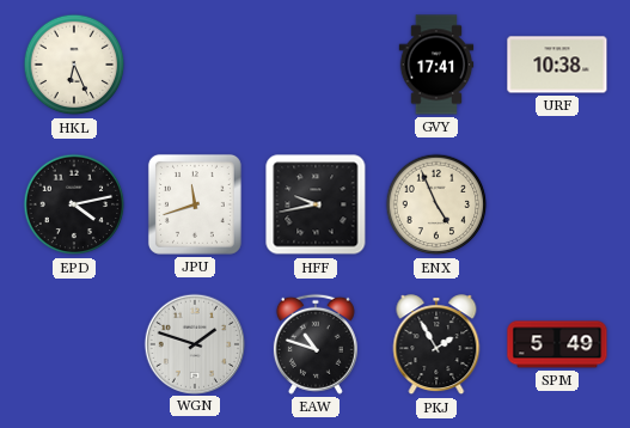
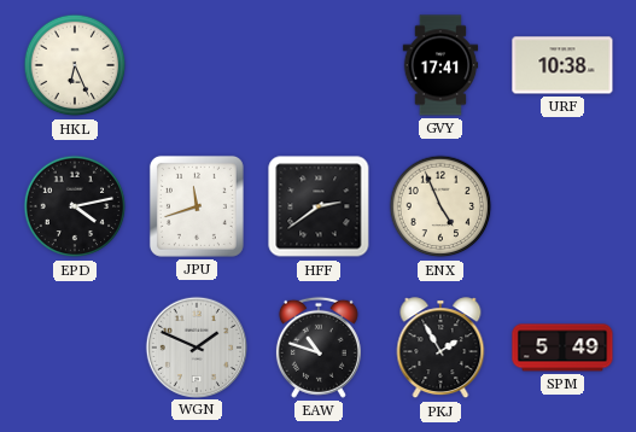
HFF: 9:43 -> 2:39
WGN: 1:48 -> 1:49
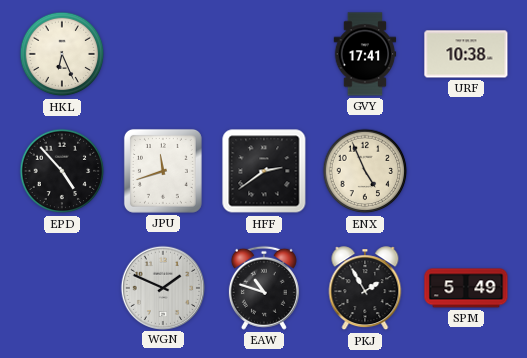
EPD: 4:13 -> 4:53
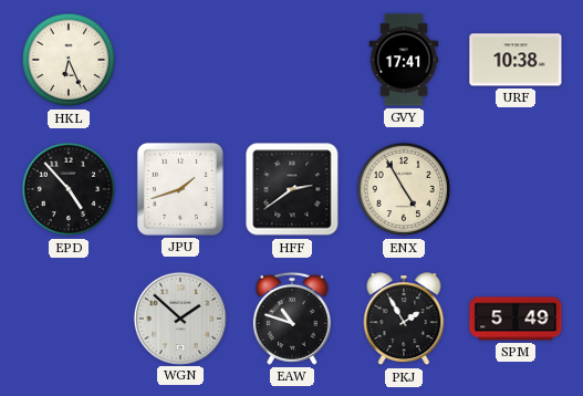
JPU: 11:42 -> 1:42
ENX: 4:56 -> 4:55
WGN: 1:49 -> 1:52
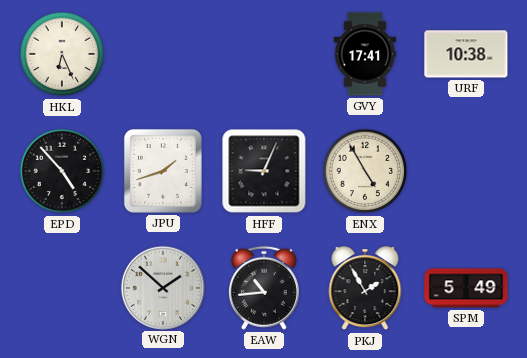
HFF: 2:39 -> 9:04
EAW: 10:48 -> 10:44
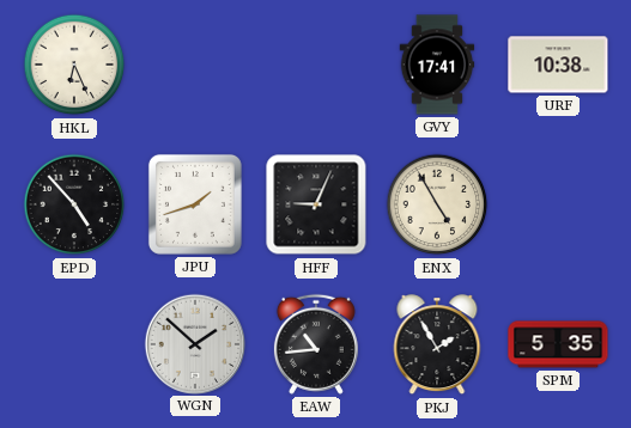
SPM: 5:49 -> 5:35
